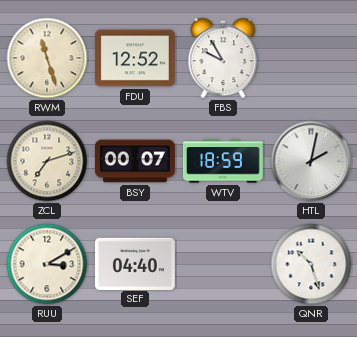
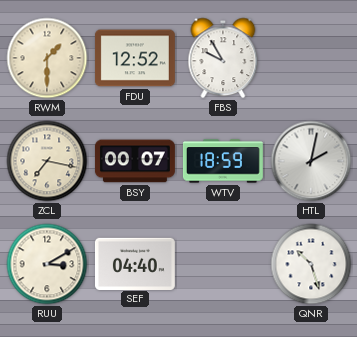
RWM: 11:27 -> 1:30
ZCL: 7:12 -> 7:17
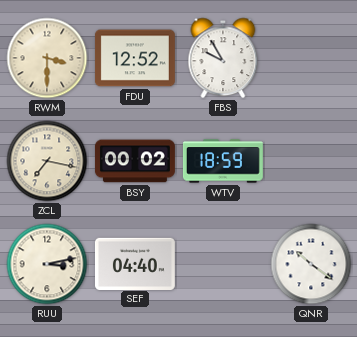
RWM: 1:30 -> 3:30
BSY: 00:07 -> 00:02
HTL: 2:02 -> none
RUU: 3:10 -> 3:13
QNR: 10:27 -> 10:21
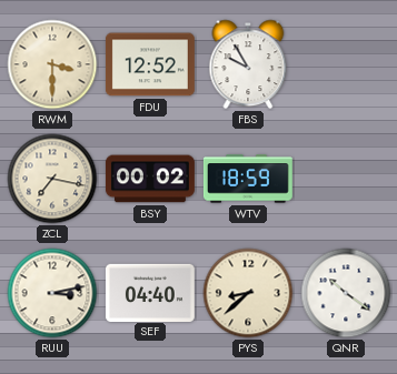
PYS: none -> 8:38
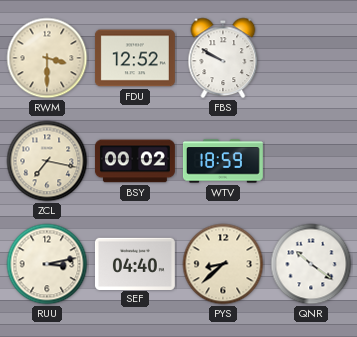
FBS: 9:55 -> 9:50
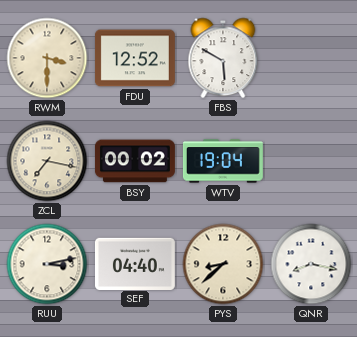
FBS: 9:50 -> 5:50
WTV: 18:59 -> 19:04
QNR: 10:21 -> 8:17
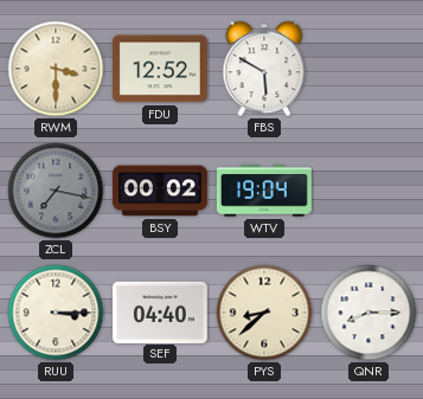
ZCL dial: cream -> grey
RUU: 3:13 -> 3:15
QNR: 8:17 -> 8:15
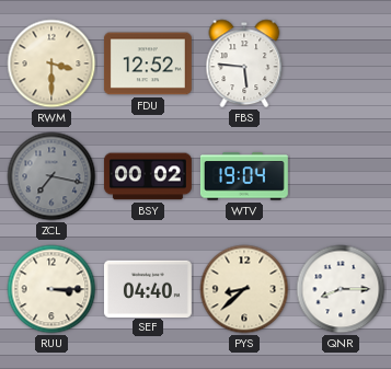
FBS: 5:50 -> 5:46
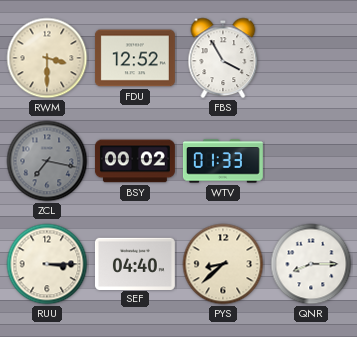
FBS: 5:46 -> 3:55
WTV: 19:04 -> 01:33
